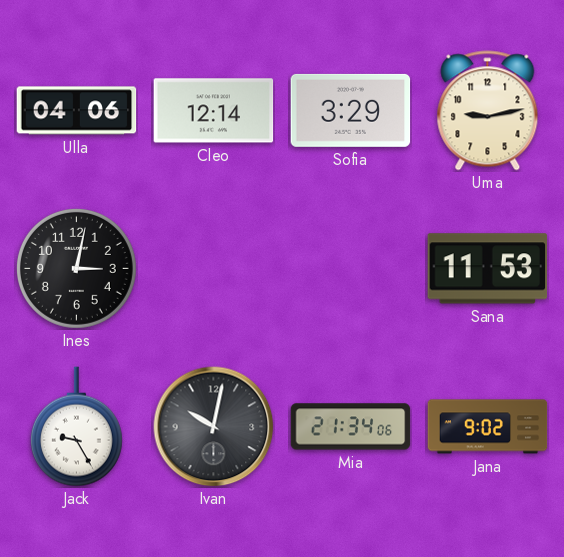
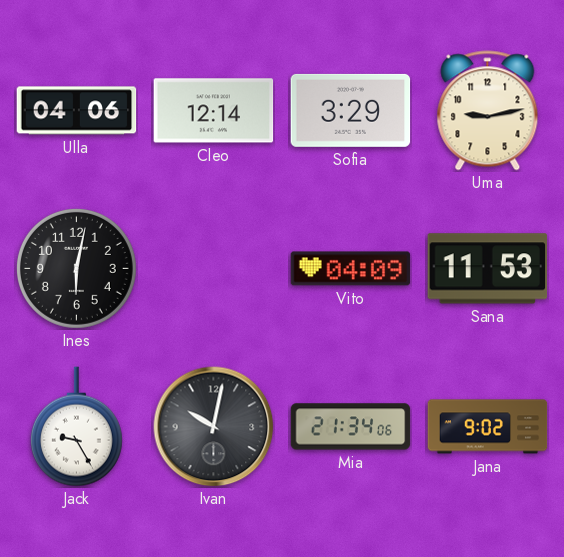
Ines: 3:02 -> 6:02
Vito: none -> 04:09
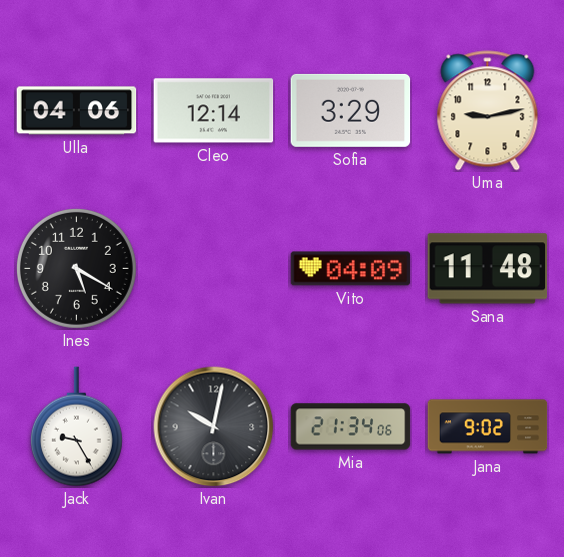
Ines: 6:02 -> 5:20
Sana: 11:53 -> 11:48
